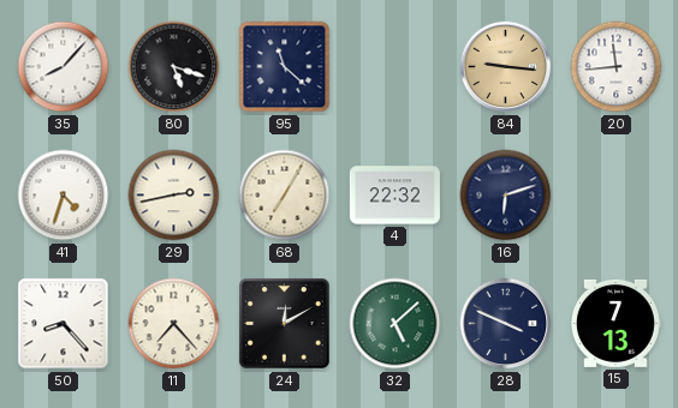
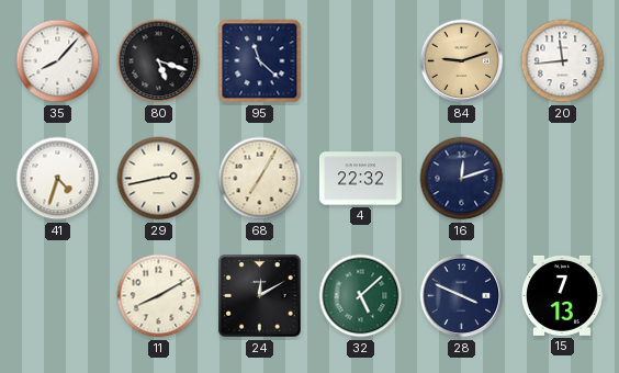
84: 9:16 -> 9:12
16: 6:12 -> 12:12
50: 8:23 -> none
11: 7:23 -> 8:10
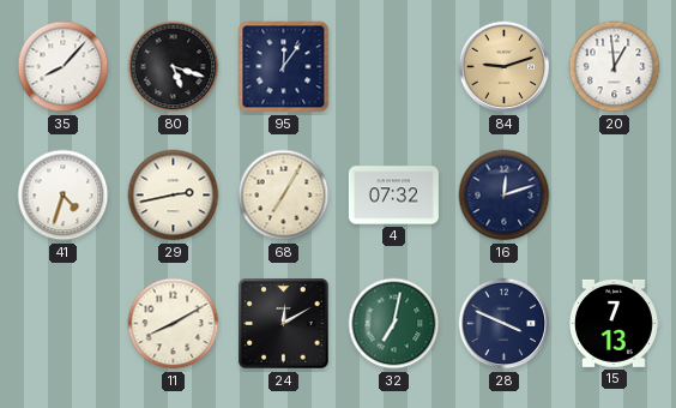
95: 11:22 -> 12:06
20: 11:44 -> 12:59
4: 22:32 -> 07:32
32: 5:08 -> 7:02
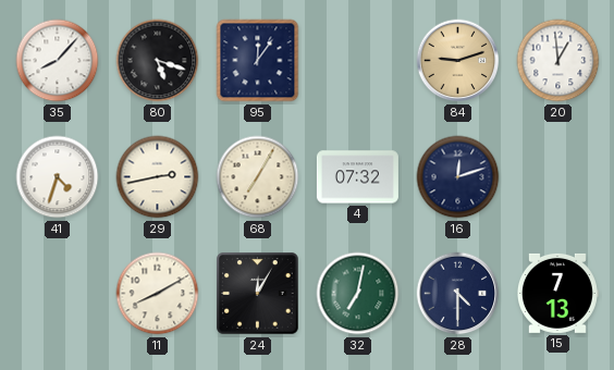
24: 12:10 -> 12:05
28: 3:49 -> 4:30
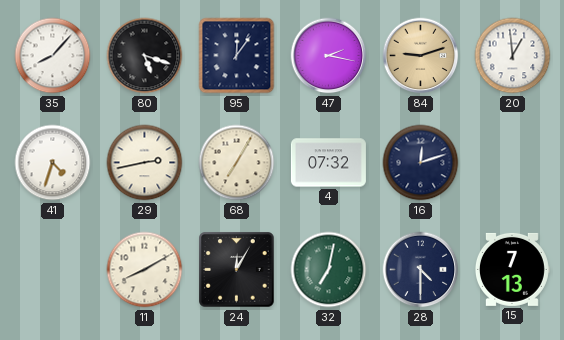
47: none -> 2:17
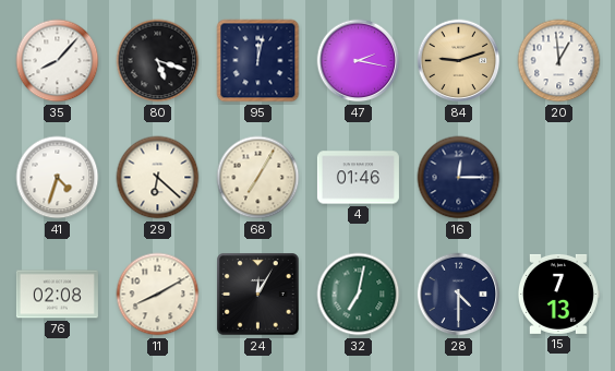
95: 12:06 -> 12:02
29: 2:43 -> 6:22
4: 07:32 -> 01:46
16: 12:12 -> 12:15
76: none -> 02:08
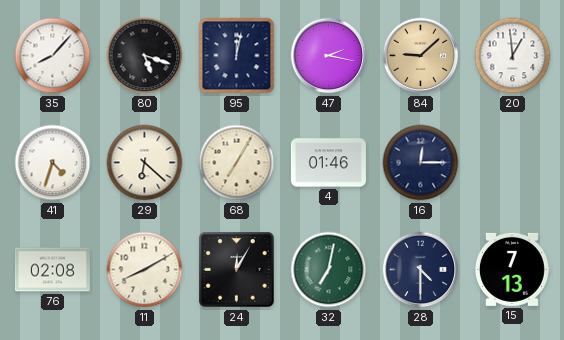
84: 9:12 -> 9:08
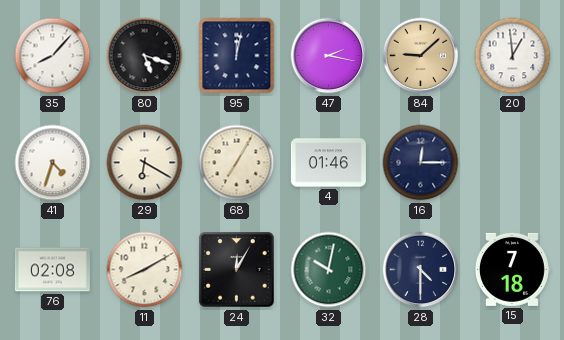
29: 6:22 -> 6:20
32: 7:02 -> 10:02
15: 7:13 -> 7:18
